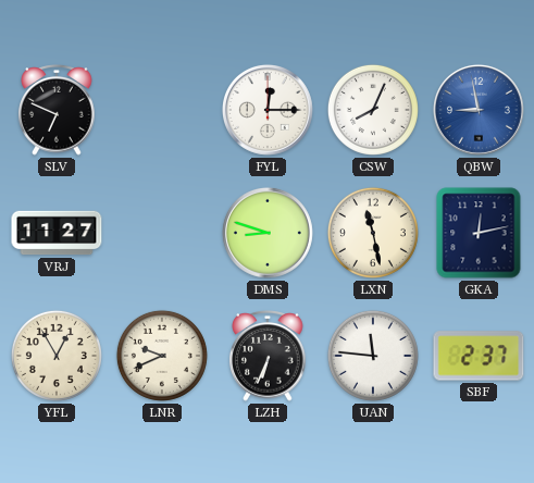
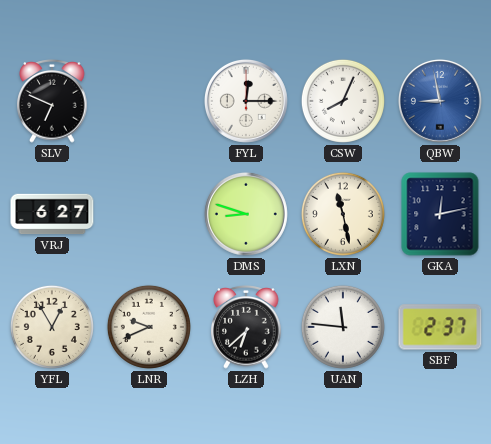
VRJ: 11:27 -> 6:27
LZH: 6:34 -> 6:38
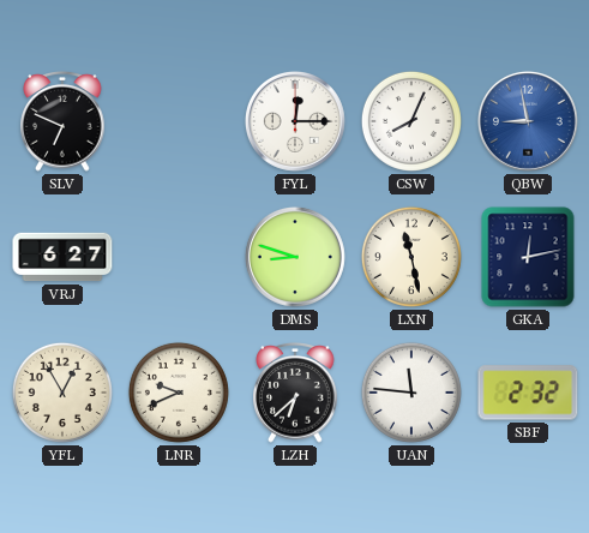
SBF: 2:37 -> 2:32
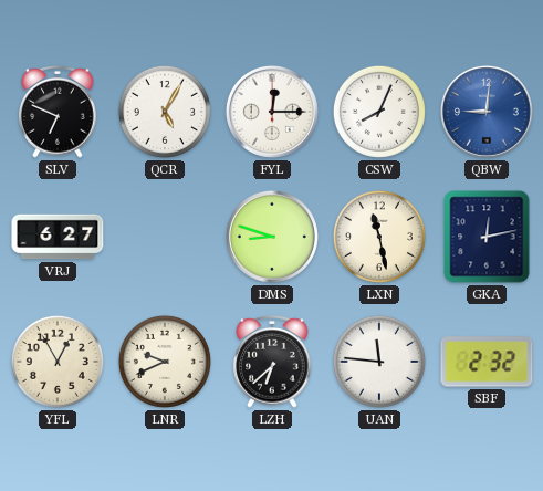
QCR: none -> 5:05
QBW: 8:58 -> 9:01
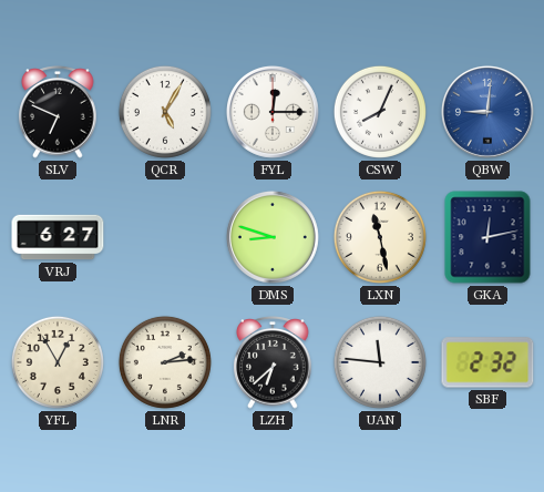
LNR: 9:41 -> 2:14
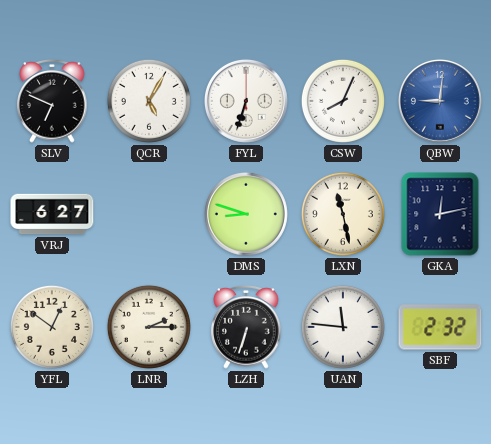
FYL: 12:15 -> 6:33
YFL: 12:55 -> 12:51
LNR: 2:14 -> 2:15
LZH: 6:38 -> 6:33
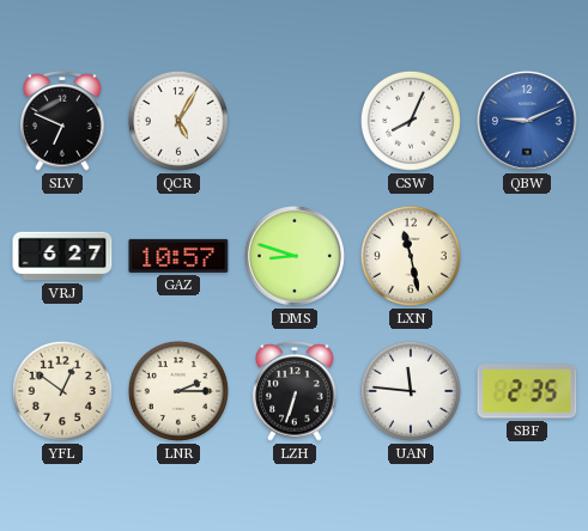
FYL: 6:33 -> none
QBW: 9:01 -> 9:11
GAZ: none -> 10:57
GKA: 12:13 -> none
SBF: 2:32 -> 2:35
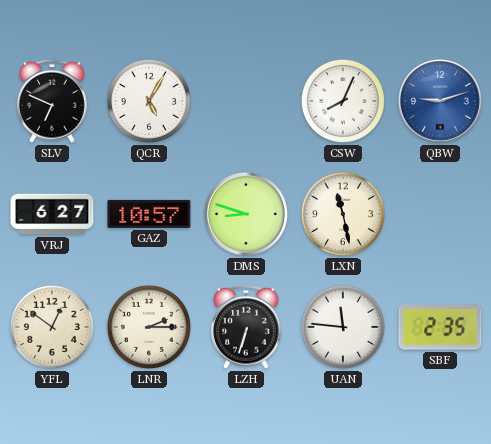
QBW: 9:11 -> 9:12
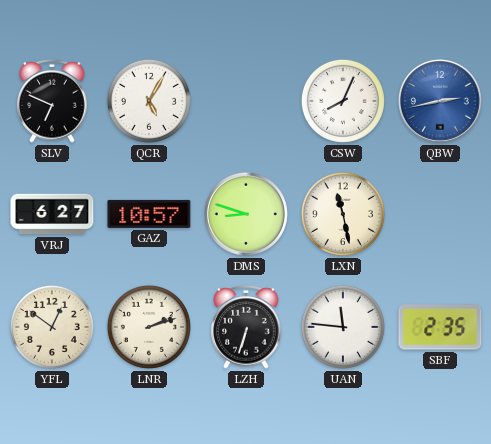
QBW: 9:12 -> 2:43
LNR: 2:15 -> 2:12
